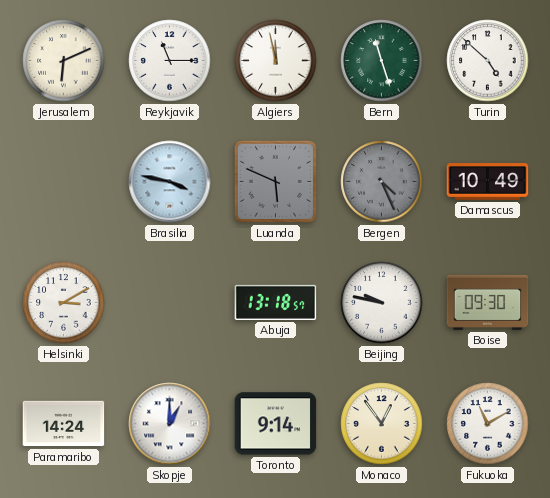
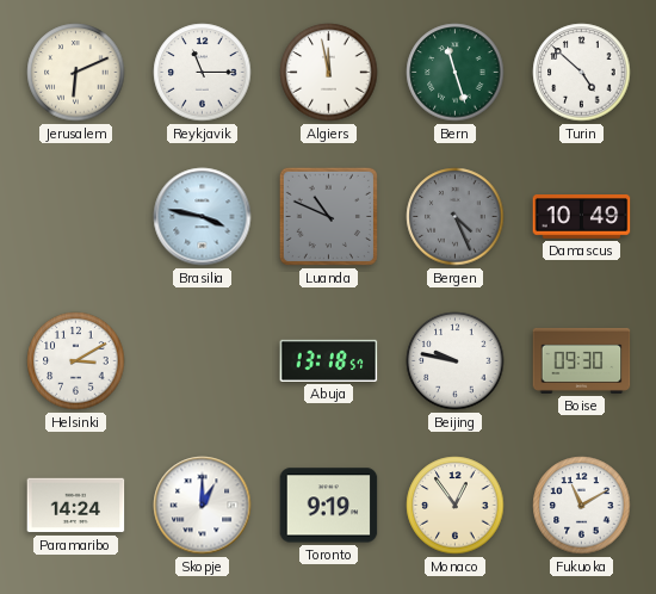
Luanda: 5:49 -> 10:49
Toronto: 9:14 -> 9:19
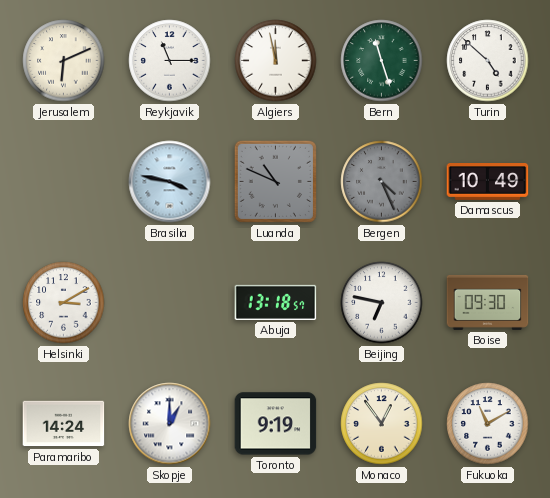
Beijing: 9:47 -> 6:47
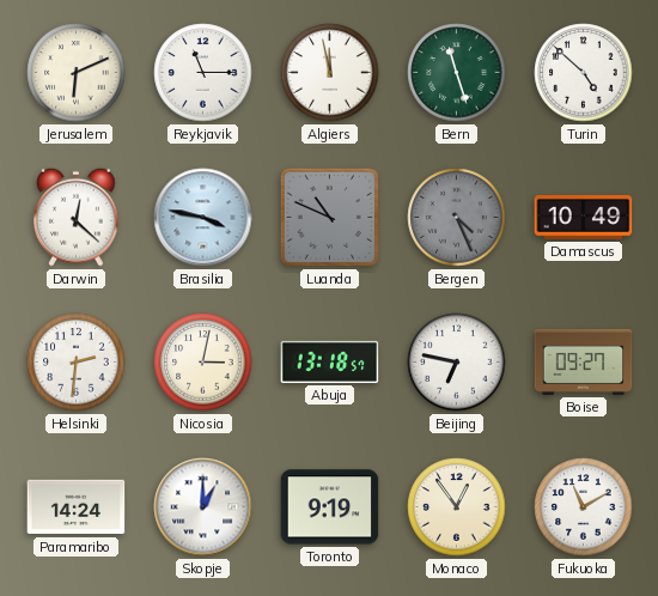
Darwin: none -> 12:22
Helsinki: 3:10 -> 2:31
Nicosia: none -> 3:02
Boise: 09:30 -> 09:27
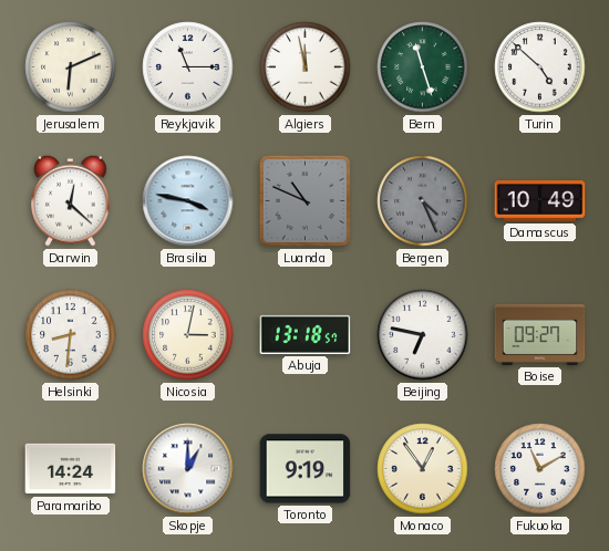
Helsinki: 2:31 -> 8:31
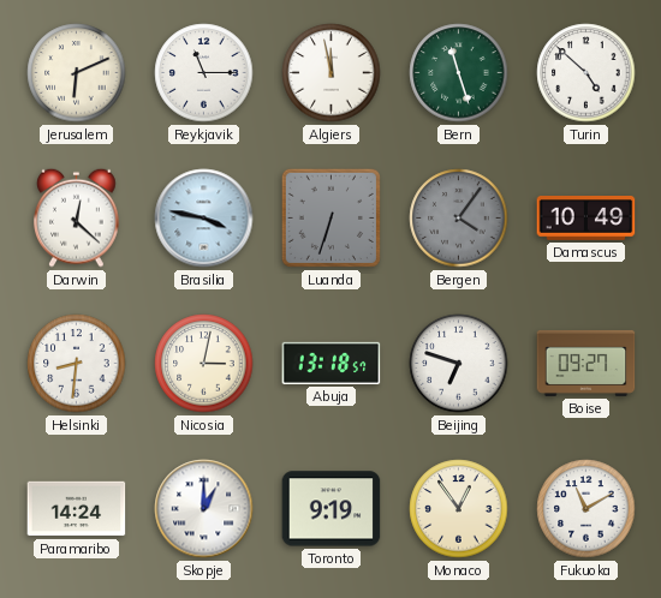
Luanda: 10:49 -> 6:33
Bergen: 4:26 -> 4:06
Beijing: 6:47 -> 6:48
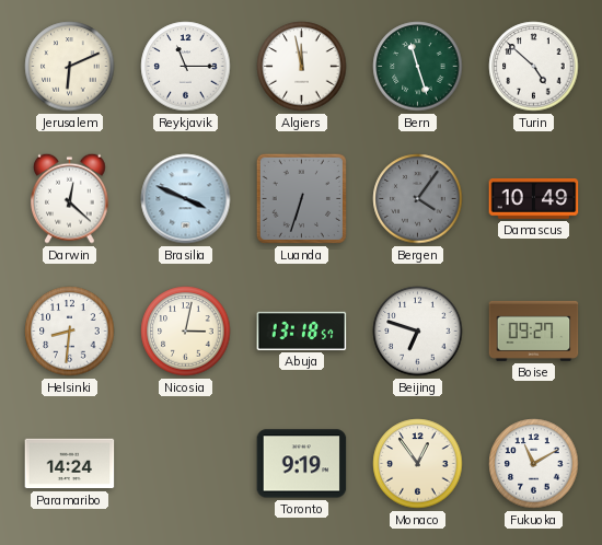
Brasilia: 3:47 -> 3:49
Skopje: 1:00 -> none
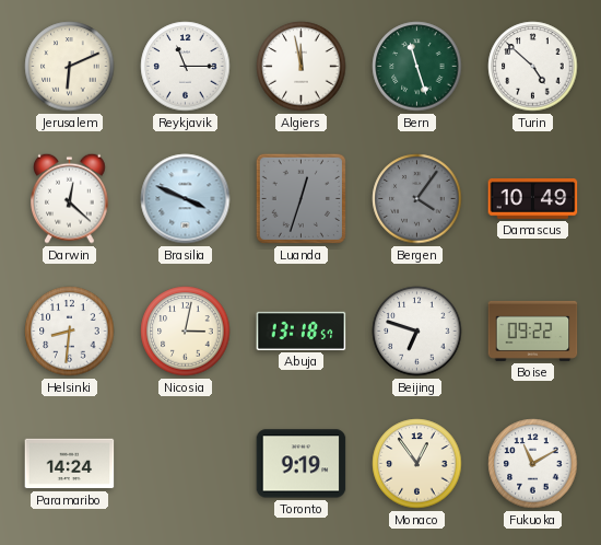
Luanda: 6:33 -> 12:33
Boise: 09:27 -> 09:22
